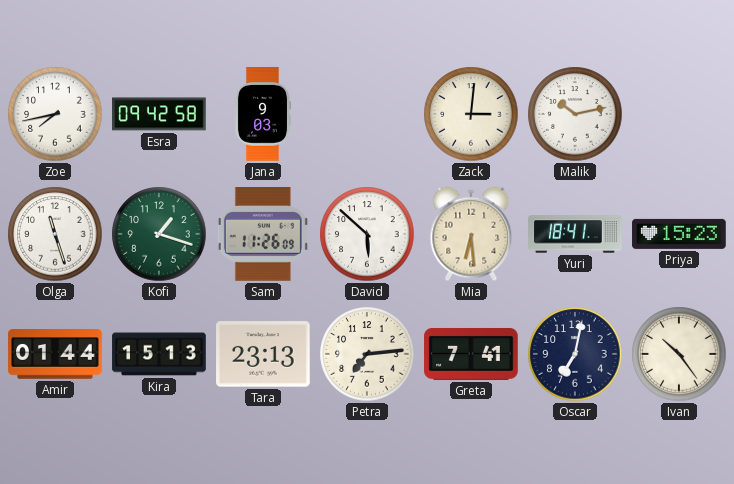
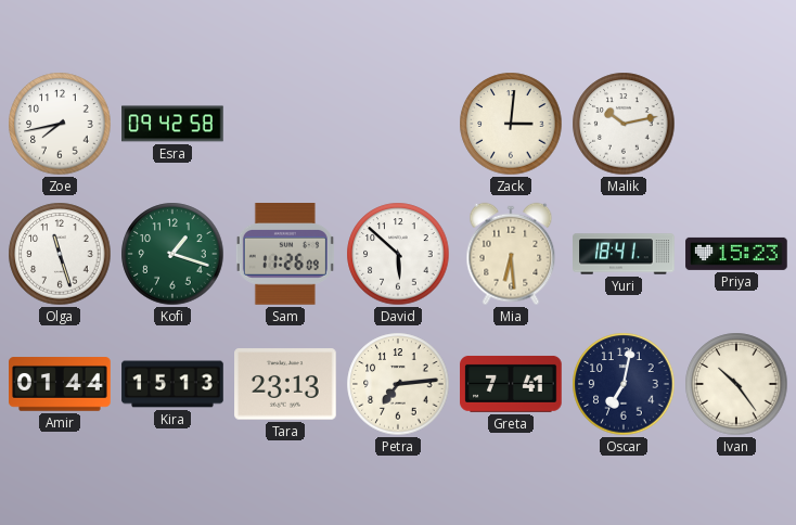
Jana: 9:03 -> none
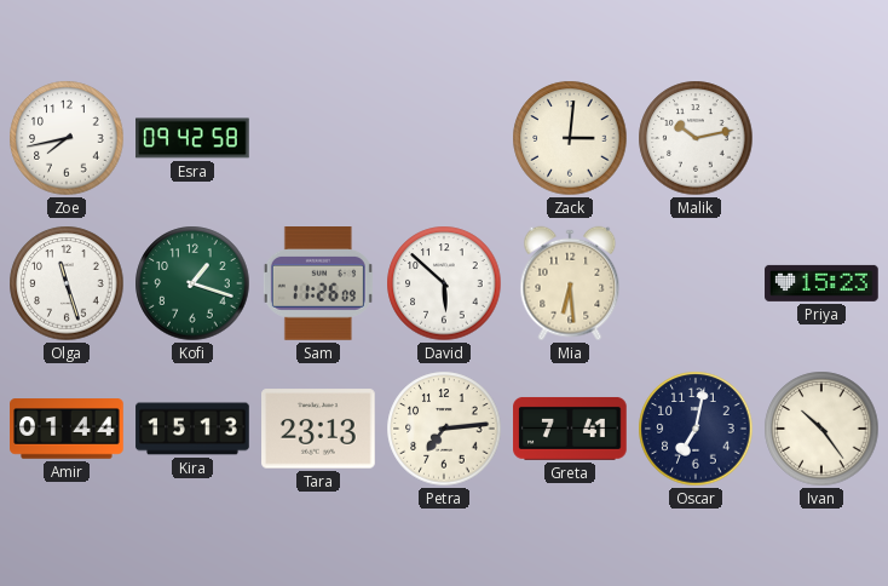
Yuri: 18:41 -> none
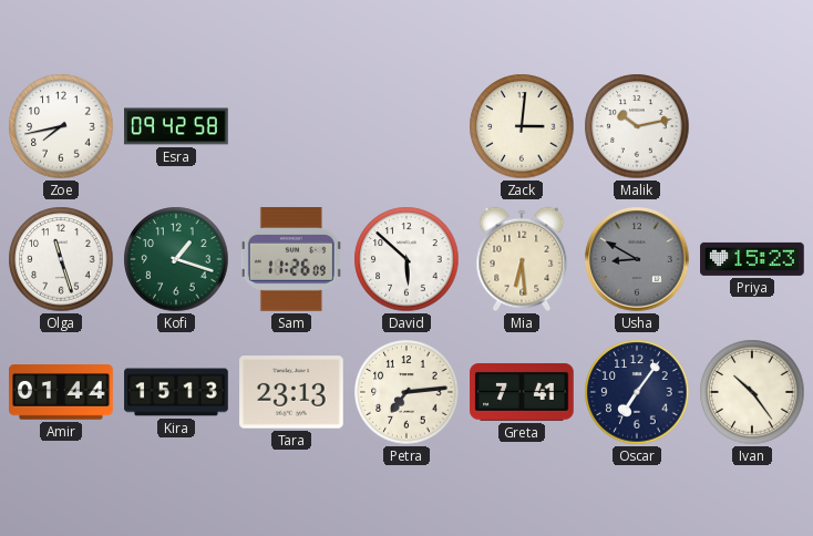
Usha: none -> 8:50
Oscar: 7:02 -> 7:06
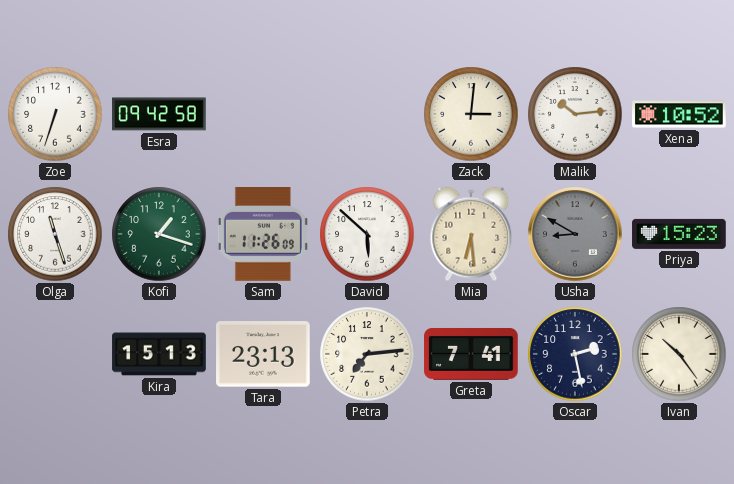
Zoe: 7:43 -> 6:33
Malik: 10:13 -> 10:14
Xena: none -> 10:52
Amir: 01:44 -> none
Oscar: 7:06 -> 2:28
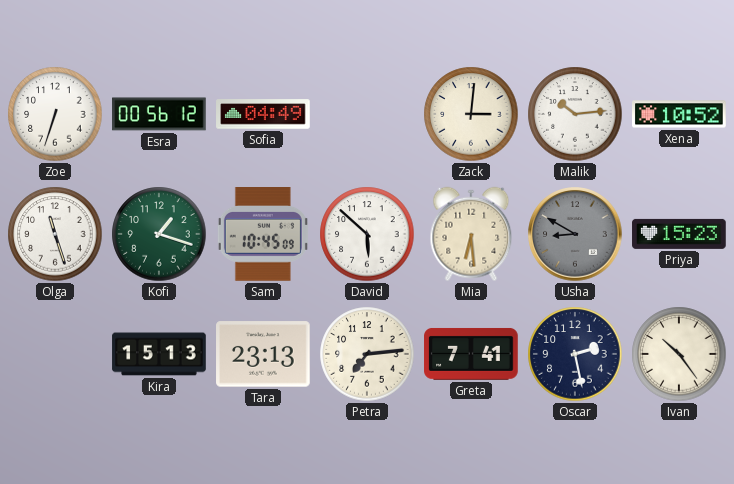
Esra: 09:42 -> 00:56
Sofia: none -> 04:49
Sam: 11:26 -> 10:45
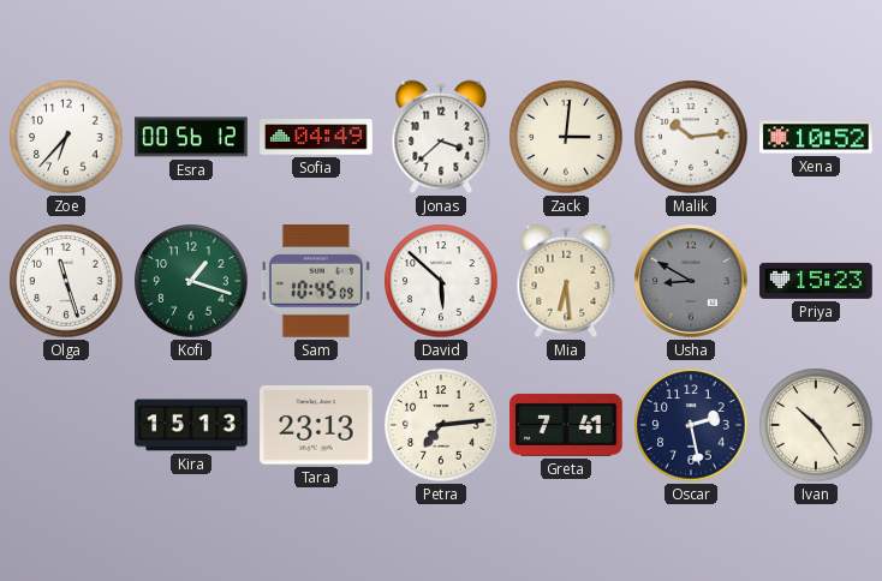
Zoe: 6:33 -> 6:37
Jonas: none -> 3:38
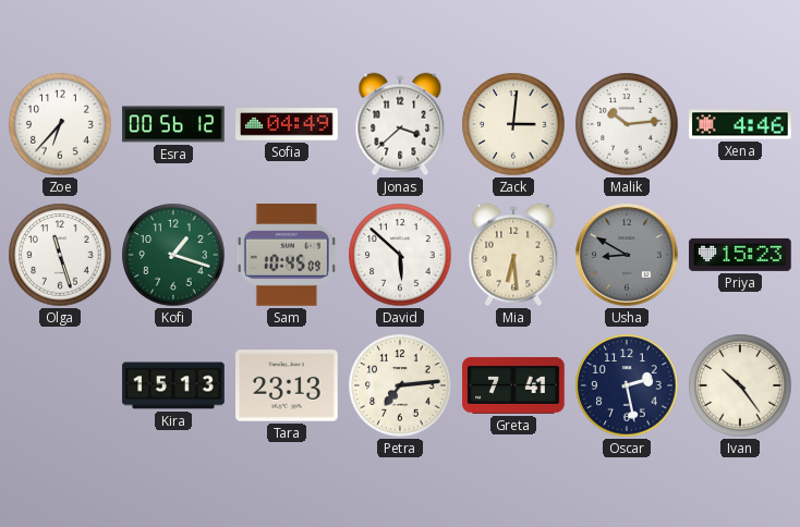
Xena: 10:52 -> 4:46
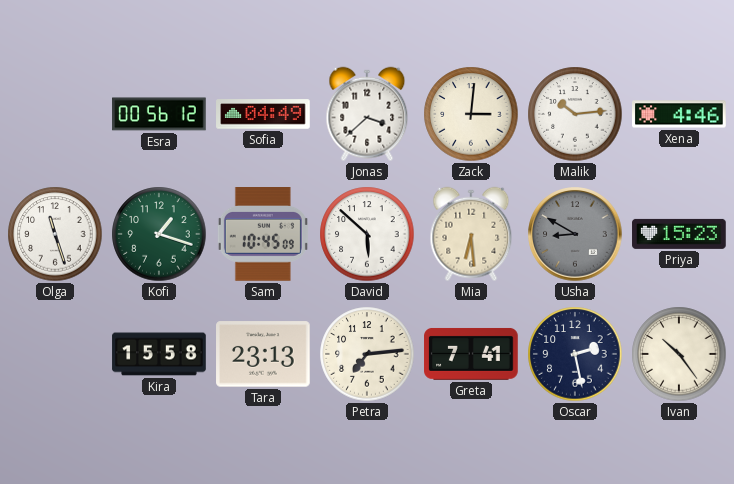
Zoe: 6:37 -> none
Kira: 15:13 -> 15:58
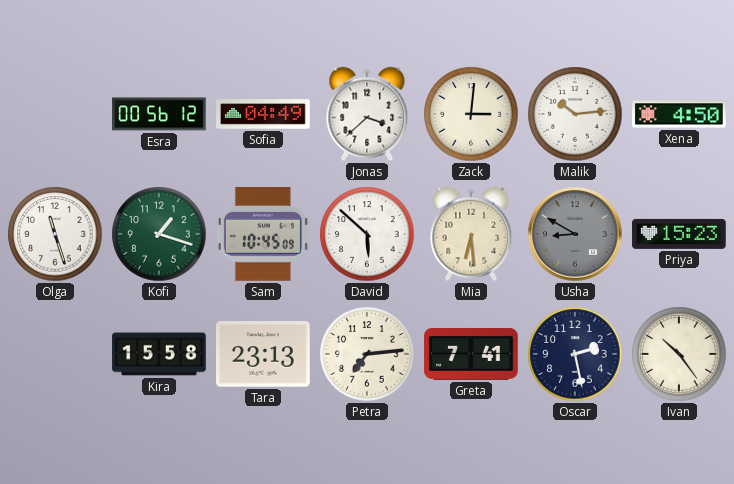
Xena: 4:46 -> 4:50
